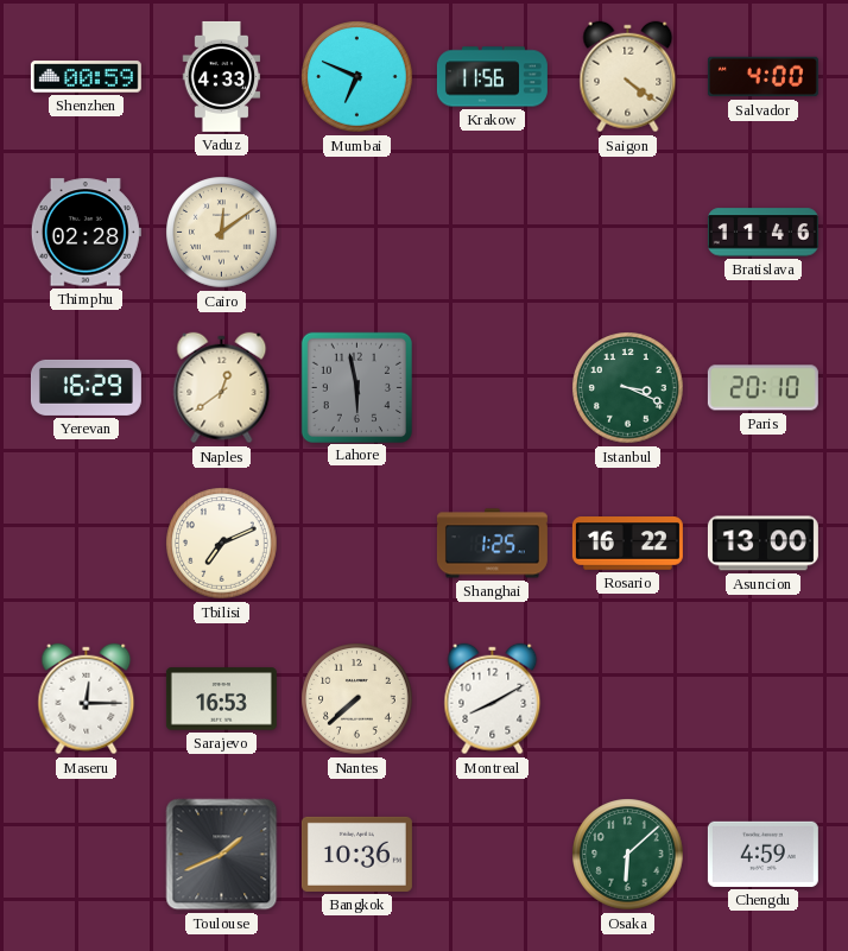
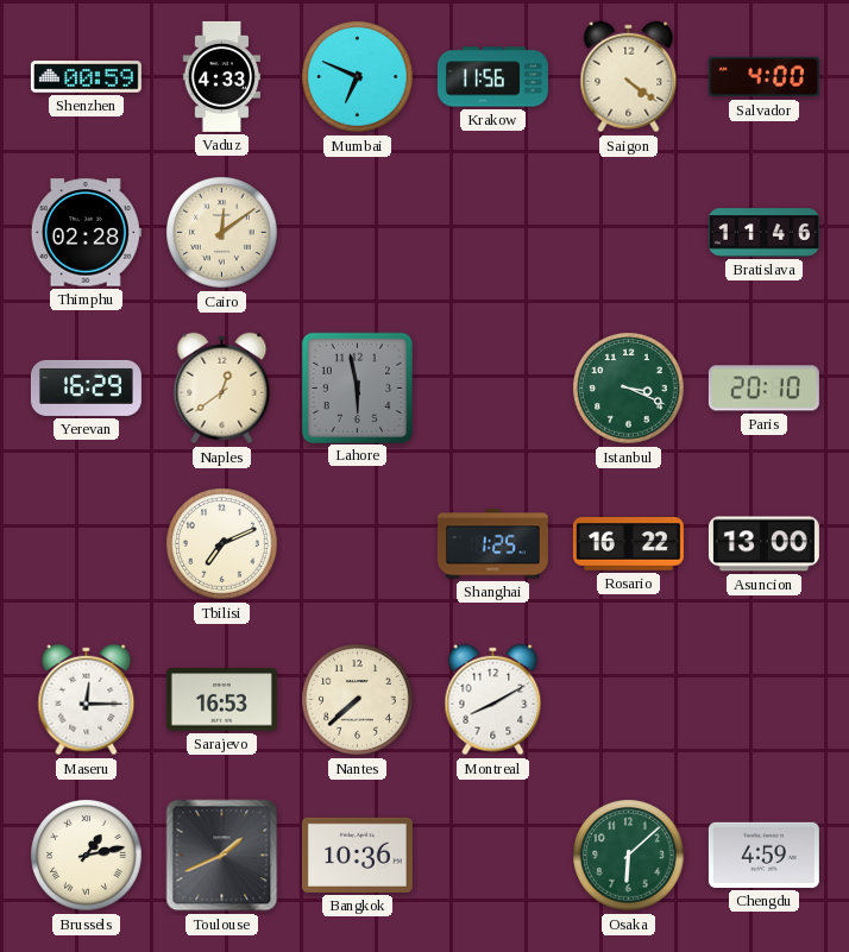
Brussels: none -> 1:13
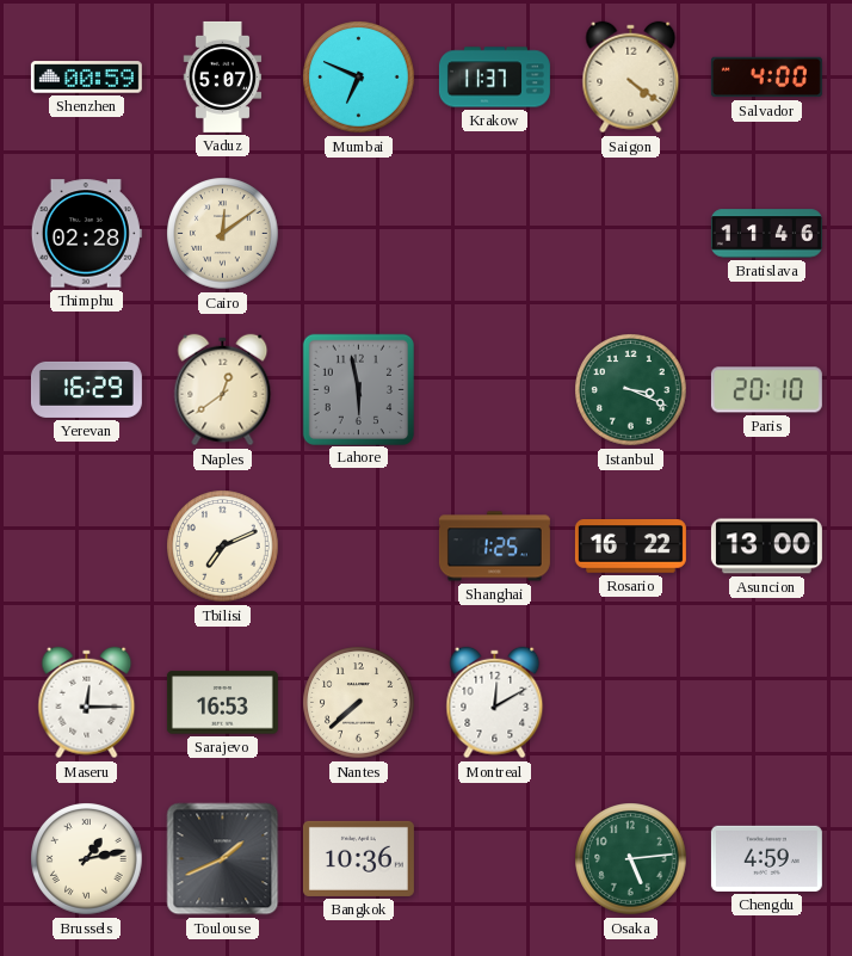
Vaduz: 4:33 -> 5:07
Krakow: 11:56 -> 11:37
Montreal: 8:10 -> 12:10
Osaka: 6:08 -> 5:14
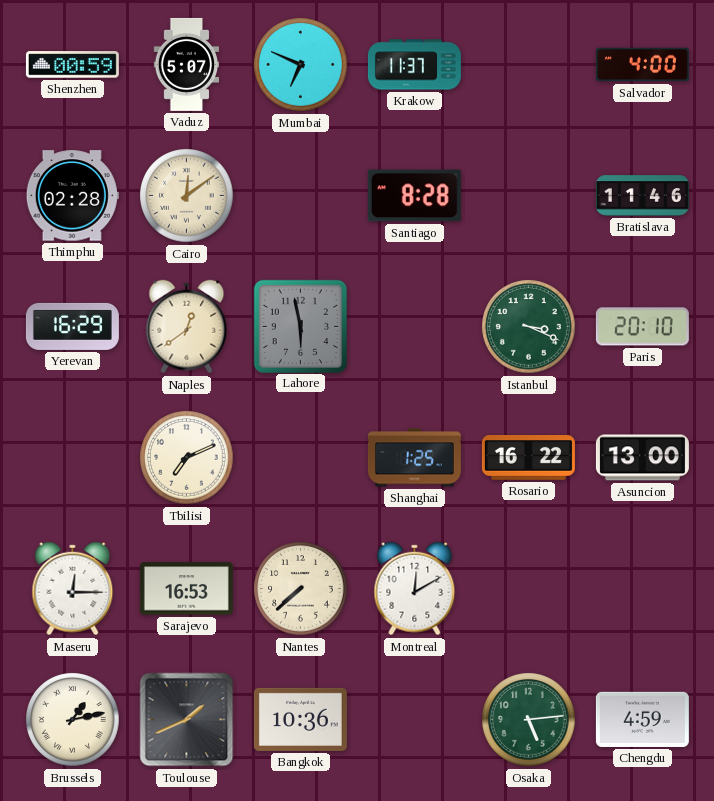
Saigon: 4:21 -> none
Santiago: none -> 8:28
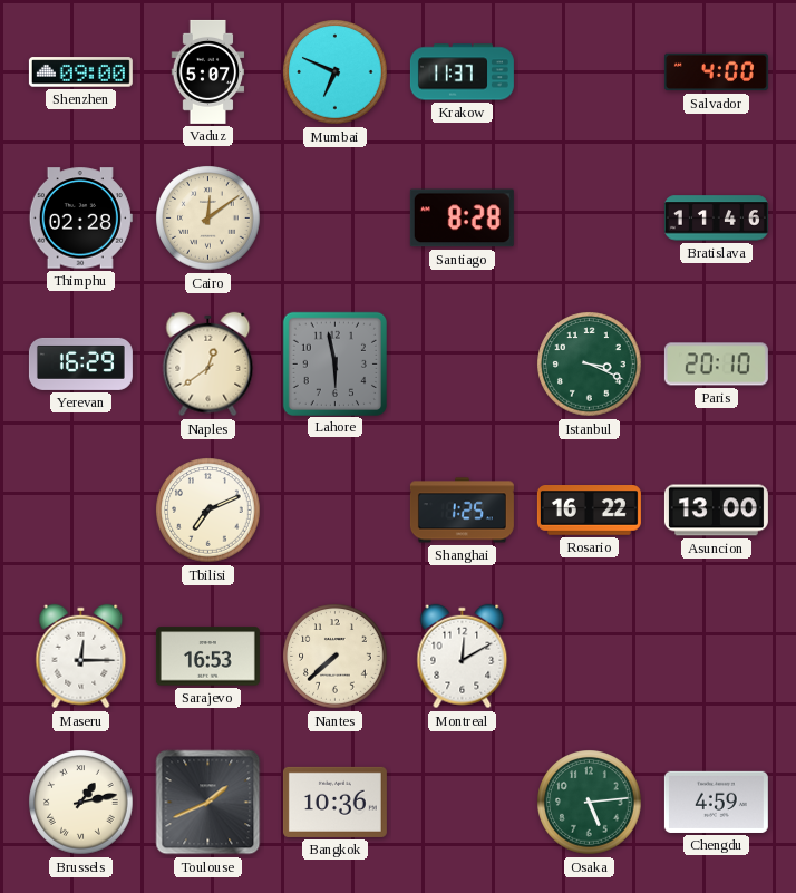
Shenzhen: 00:59 -> 09:00
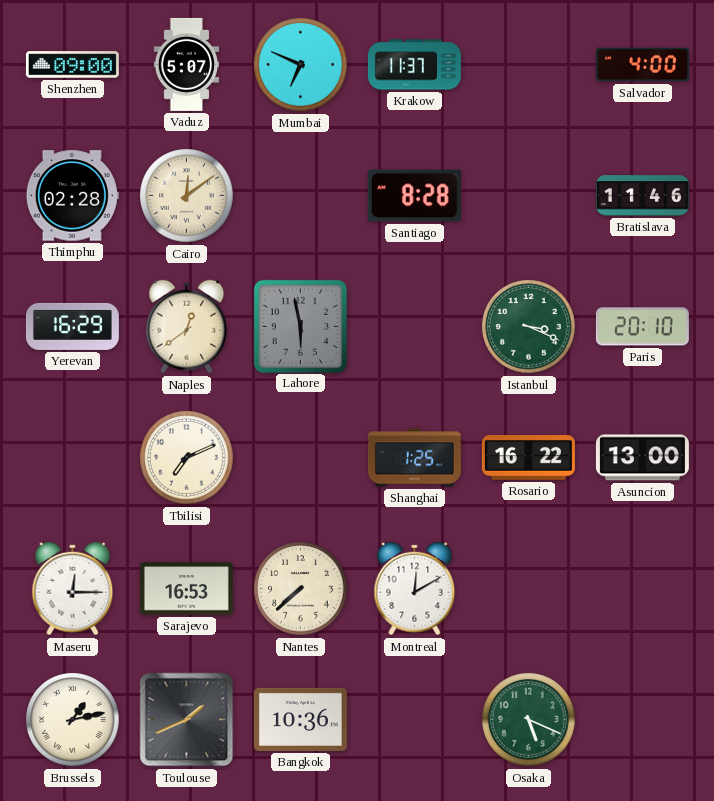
Osaka: 5:14 -> 5:19
Chengdu: 4:59 -> none
